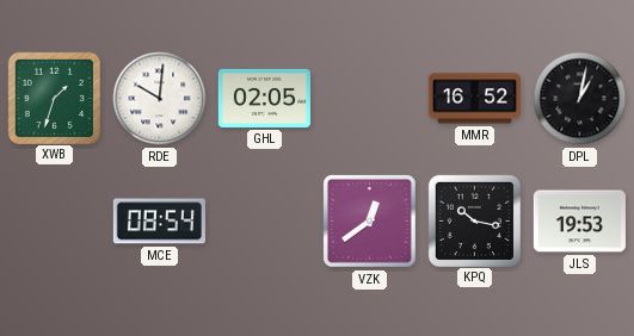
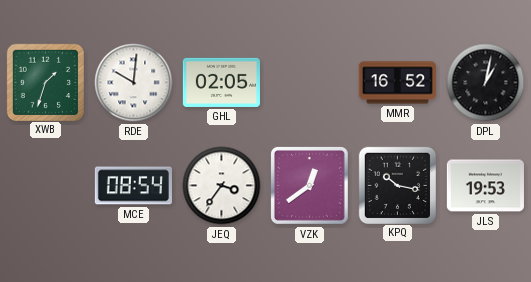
JEQ: none -> 3:36
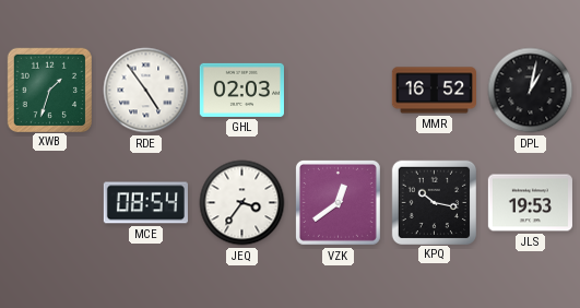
RDE: 10:01 -> 4:54
GHL: 02:05 -> 02:03
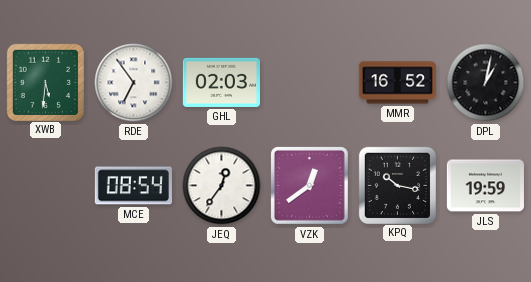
XWB: 1:33 -> 5:31
RDE: 4:54 -> 6:54
JEQ: 3:36 -> 12:36
JLS: 19:53 -> 19:59
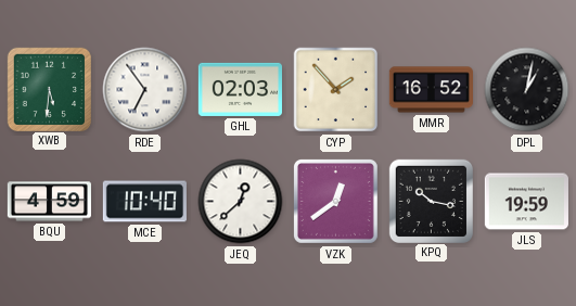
CYP: none -> 1:53
BQU: none -> 4:59
MCE: 08:54 -> 10:40
JEQ: 12:36 -> 12:38
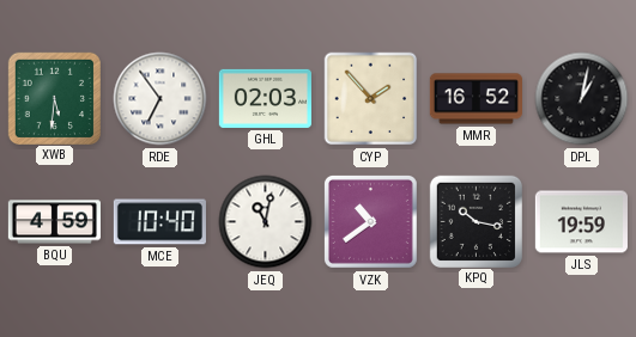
JEQ: 12:38 -> 11:02
VZK: 12:39 -> 10:39
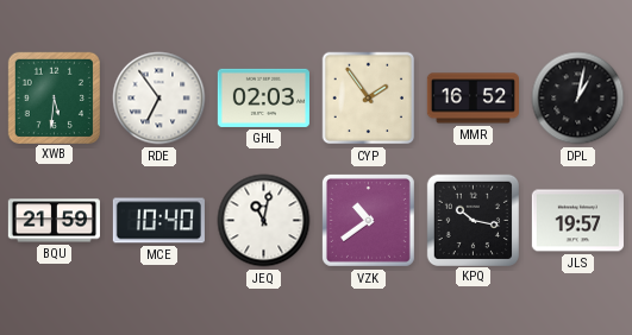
CYP: 1:53 -> 1:54
BQU: 4:59 -> 21:59
JLS: 19:59 -> 19:57
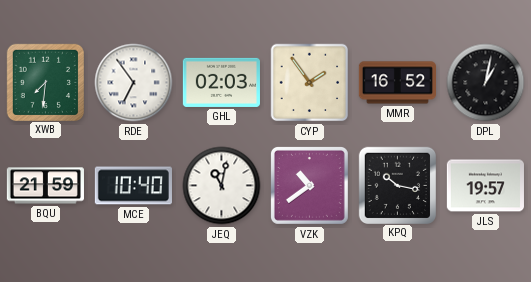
XWB: 5:31 -> 7:31
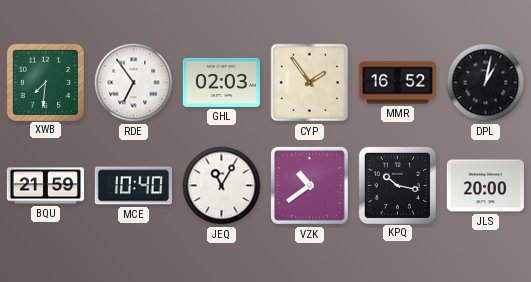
JEQ: 11:02 -> 11:05
JLS: 19:57 -> 20:00
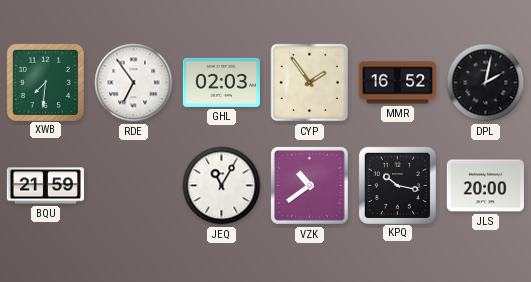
DPL: 1:02 -> 2:02
MCE: 10:40 -> none
